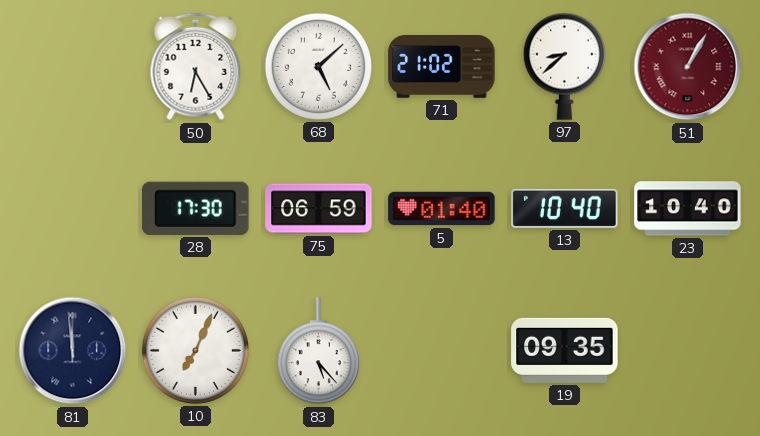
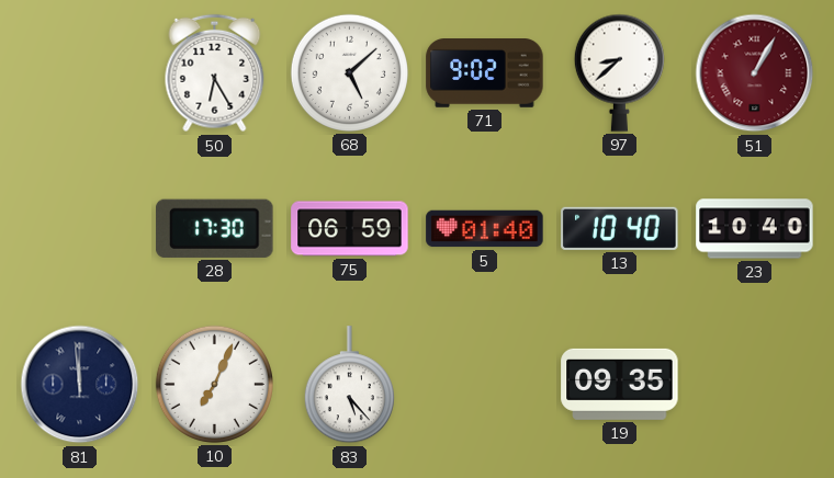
71: 21:02 -> 9:02
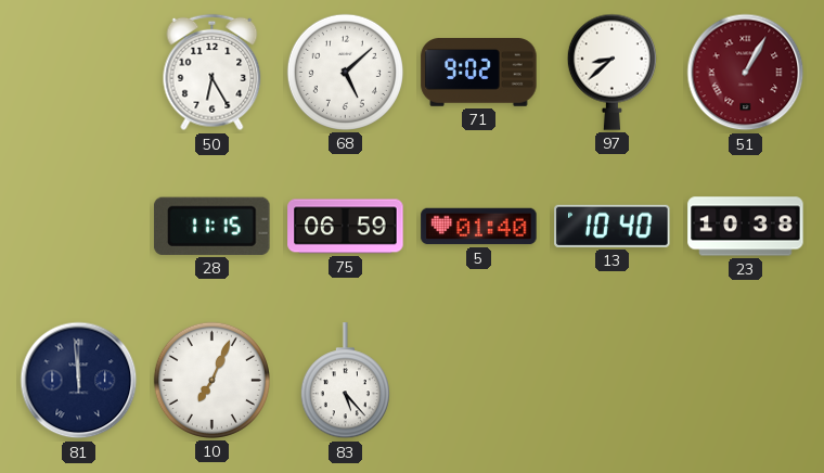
28: 17:30 -> 11:15
23: 10:40 -> 10:38
19: 09:35 -> none
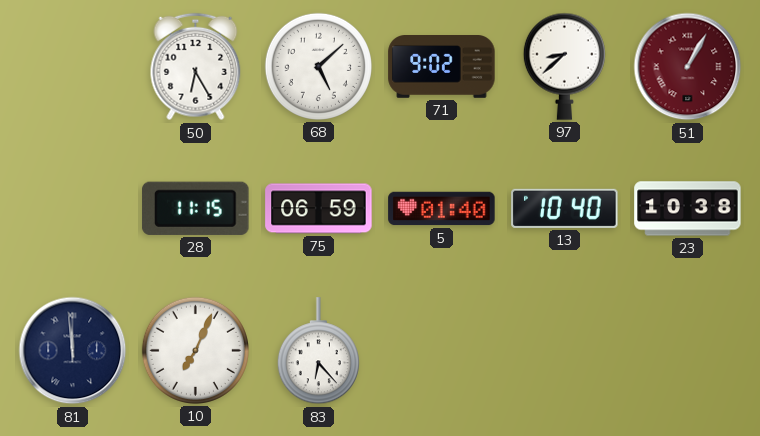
83: 5:23 -> 6:23
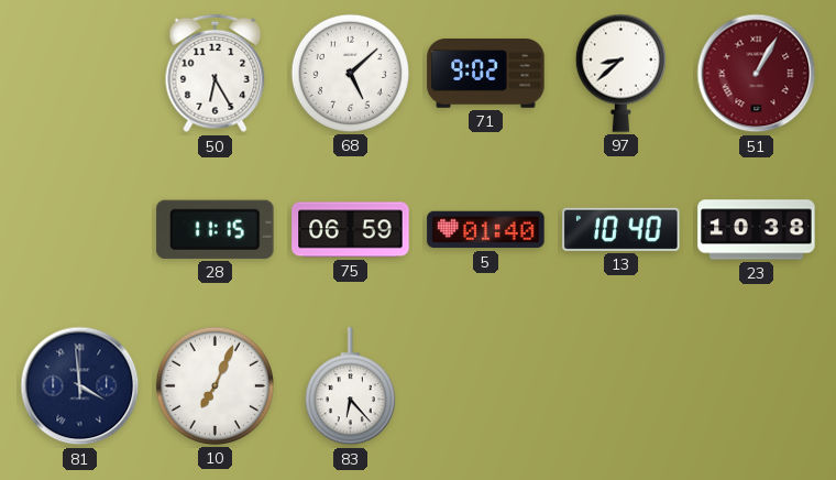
81: 11:59 -> 3:59
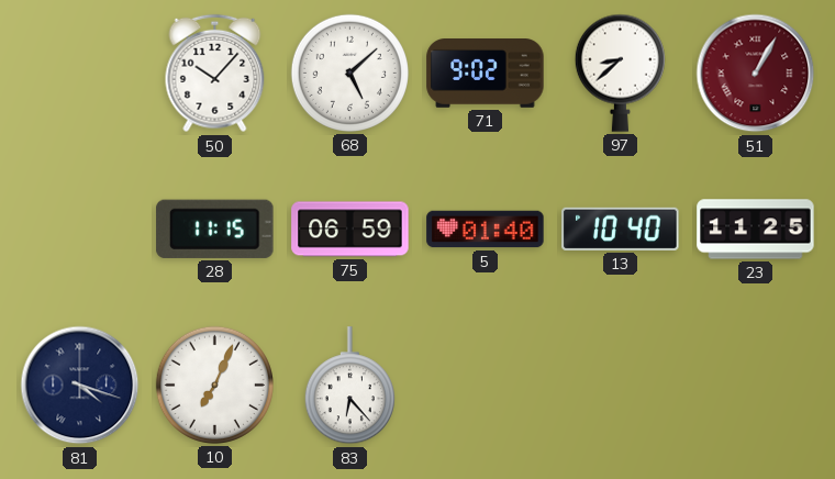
50: 6:25 -> 10:07
23: 10:38 -> 11:25
81: 3:59 -> 4:18
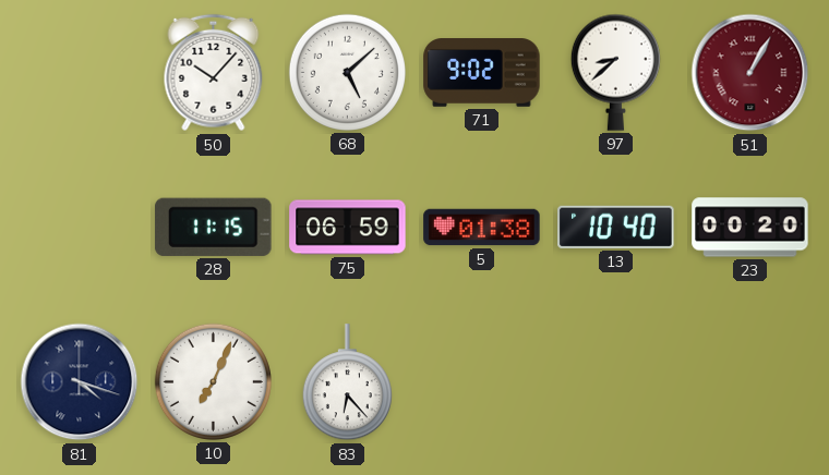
5: 01:40 -> 01:38
23: 11:25 -> 00:20
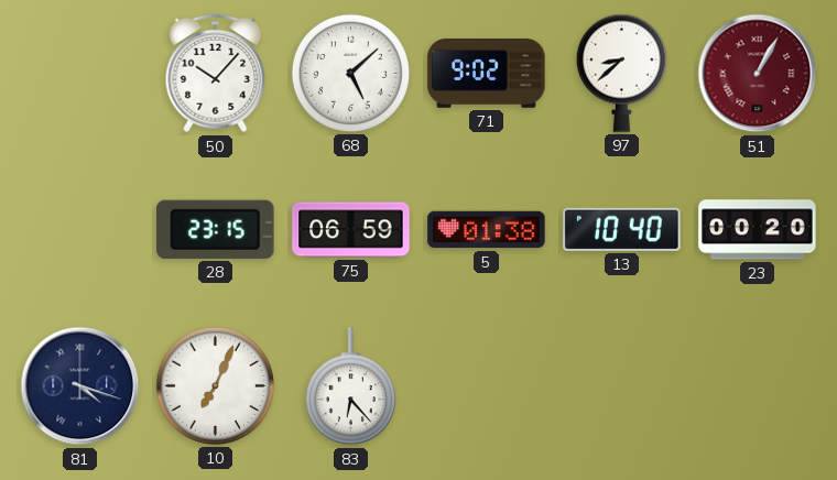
28: 11:15 -> 23:15
